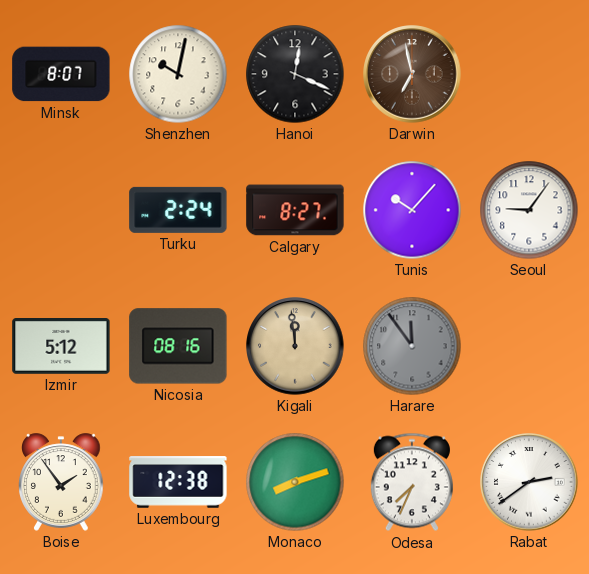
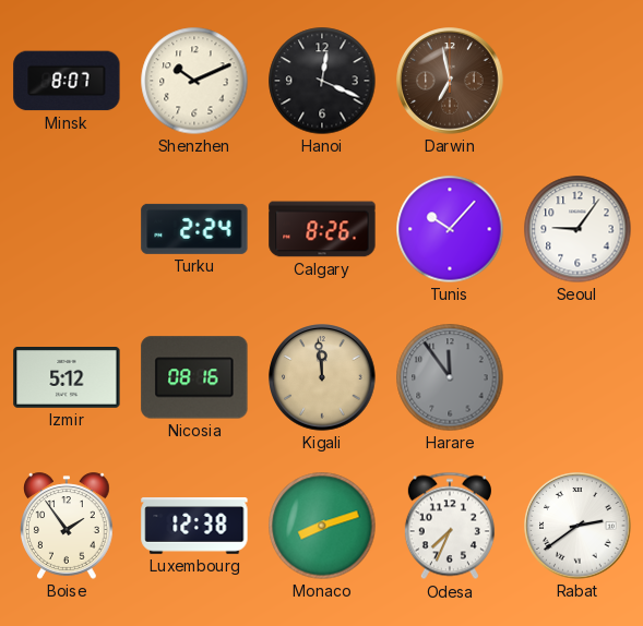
Shenzhen: 10:02 -> 10:11
Calgary: 8:27 -> 8:26
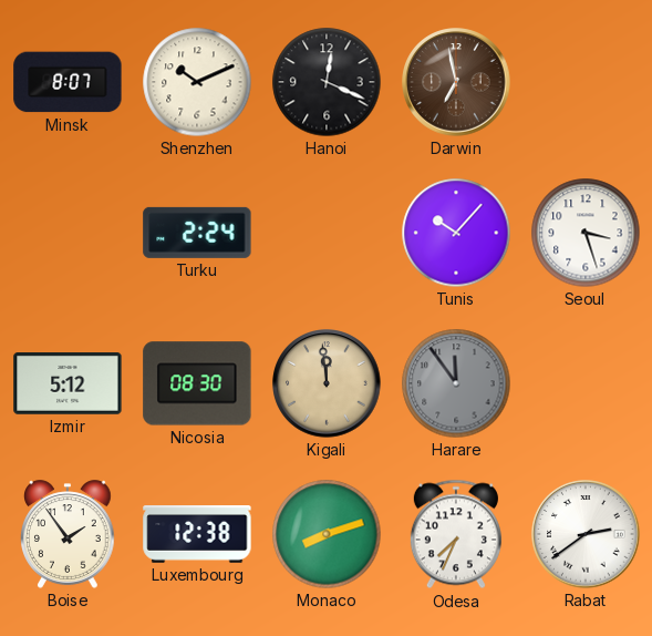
Calgary: 8:26 -> none
Seoul: 9:06 -> 3:27
Nicosia: 08:16 -> 08:30
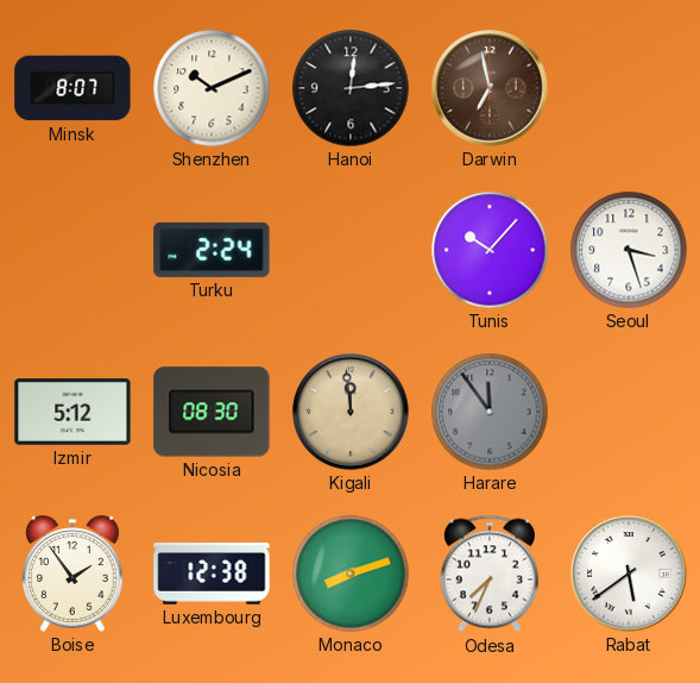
Hanoi: 12:19 -> 12:14
Rabat: 2:39 -> 5:39
